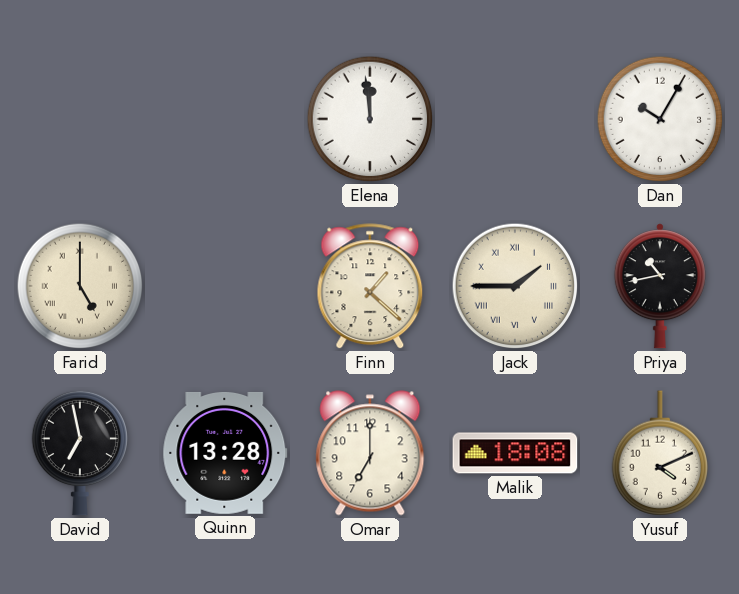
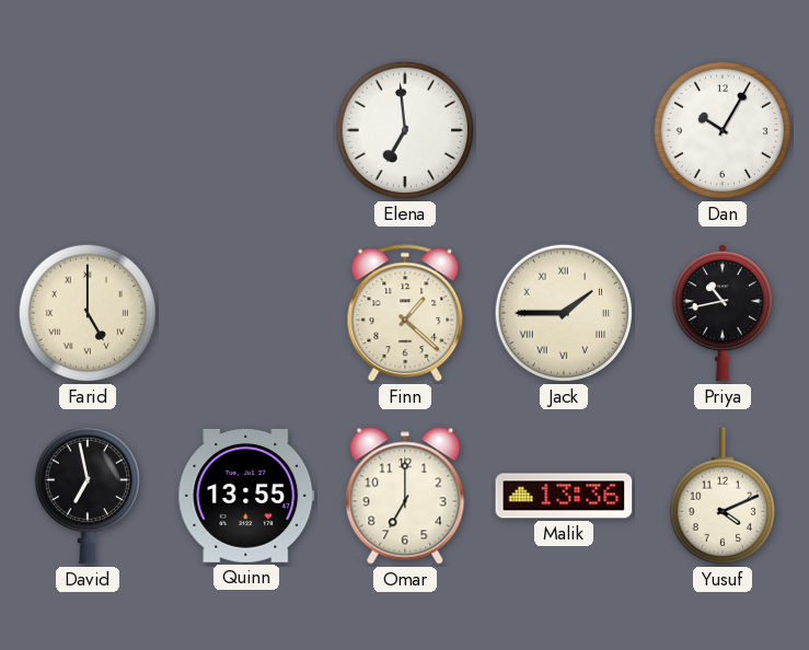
Elena: 11:59 -> 6:59
Quinn: 13:28 -> 13:55
Malik: 18:08 -> 13:36
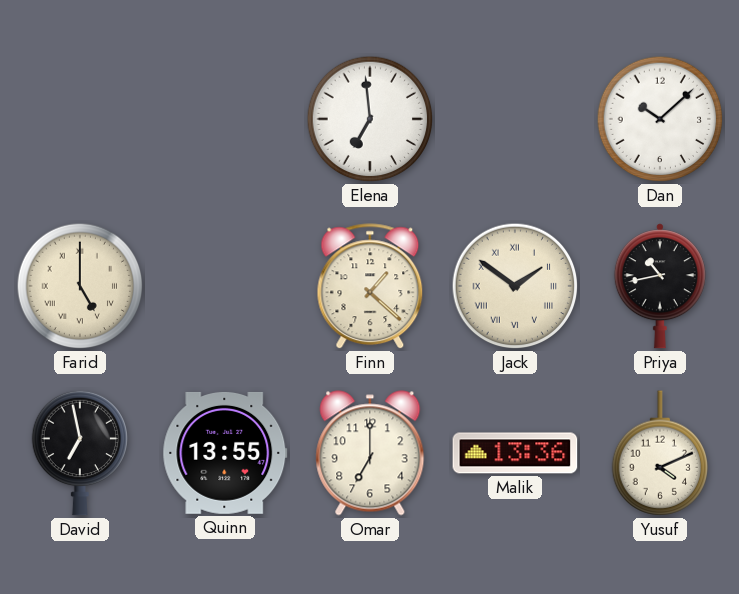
Dan: 10:05 -> 10:08
Jack: 1:45 -> 1:51
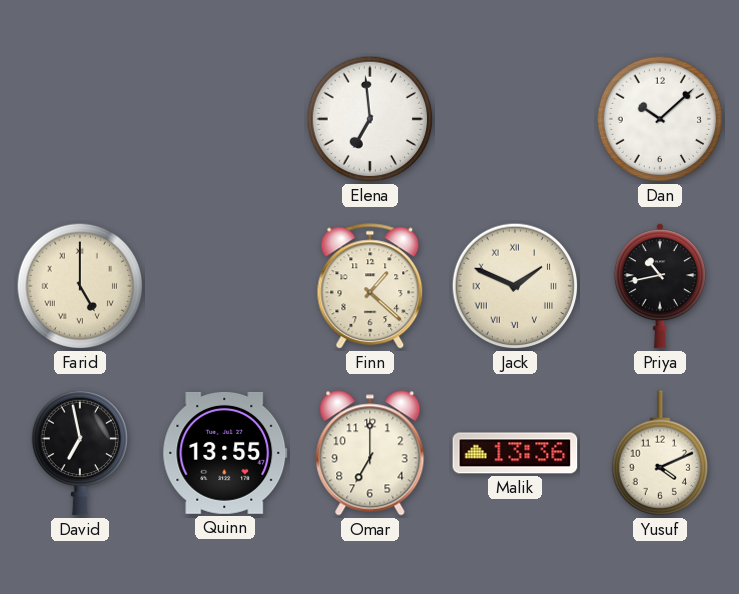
Jack: 1:51 -> 1:49
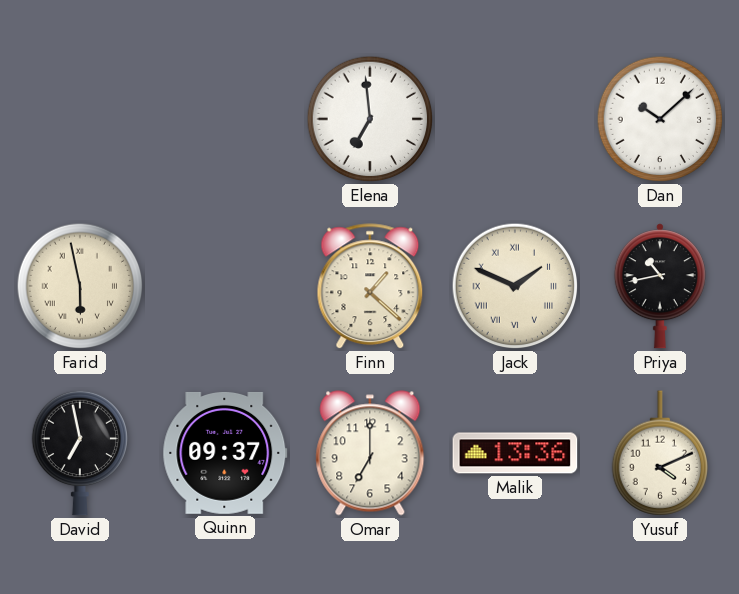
Farid: 5:00 -> 5:58
Quinn: 13:55 -> 09:37
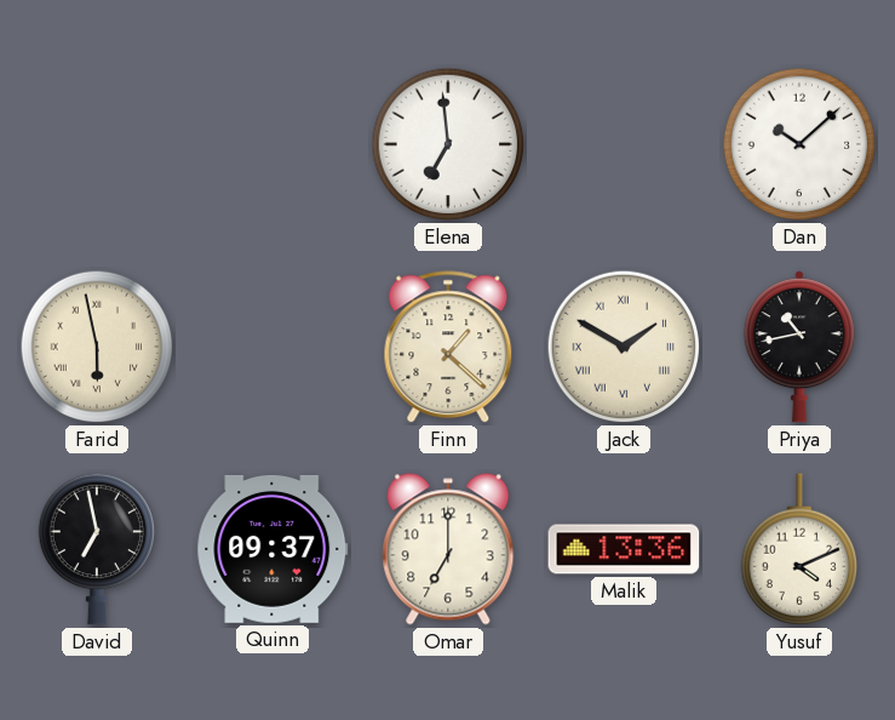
Jack: 1:49 -> 1:50
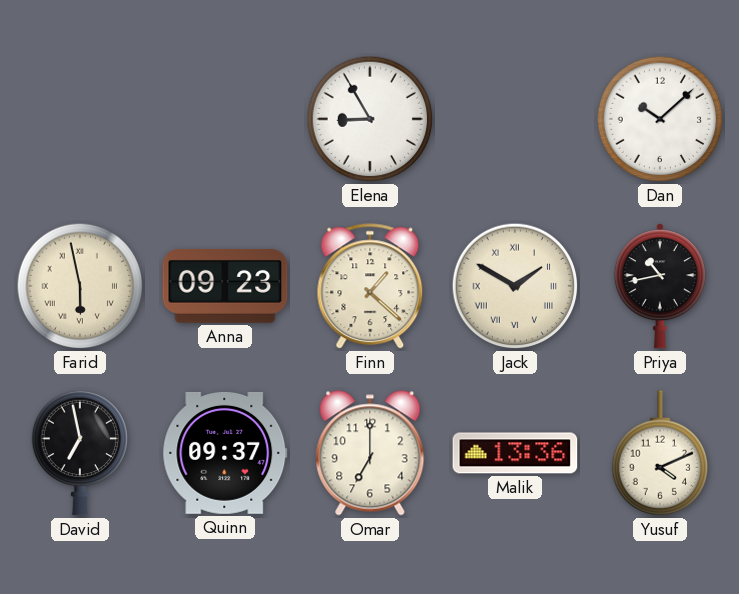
Elena: 6:59 -> 8:55
Anna: none -> 09:23
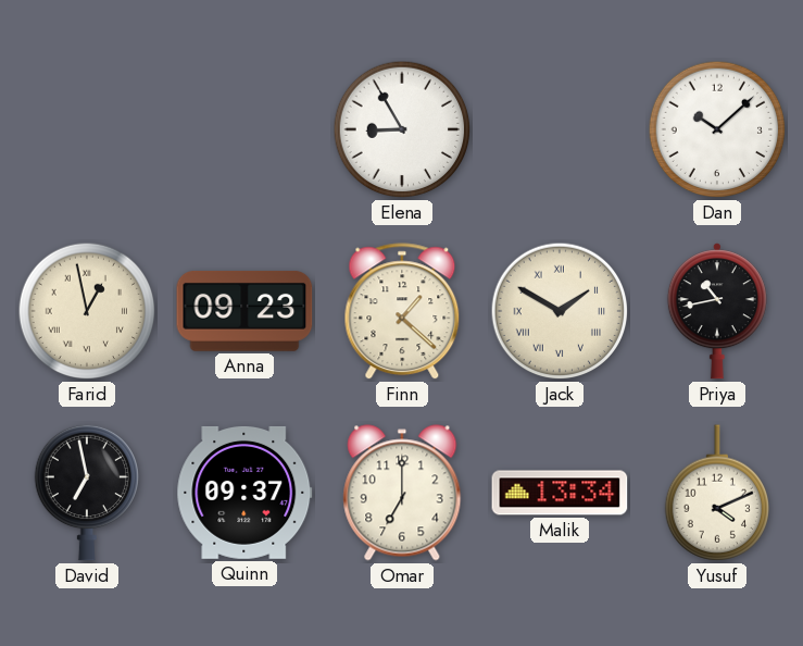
Farid: 5:58 -> 12:58
Malik: 13:36 -> 13:34
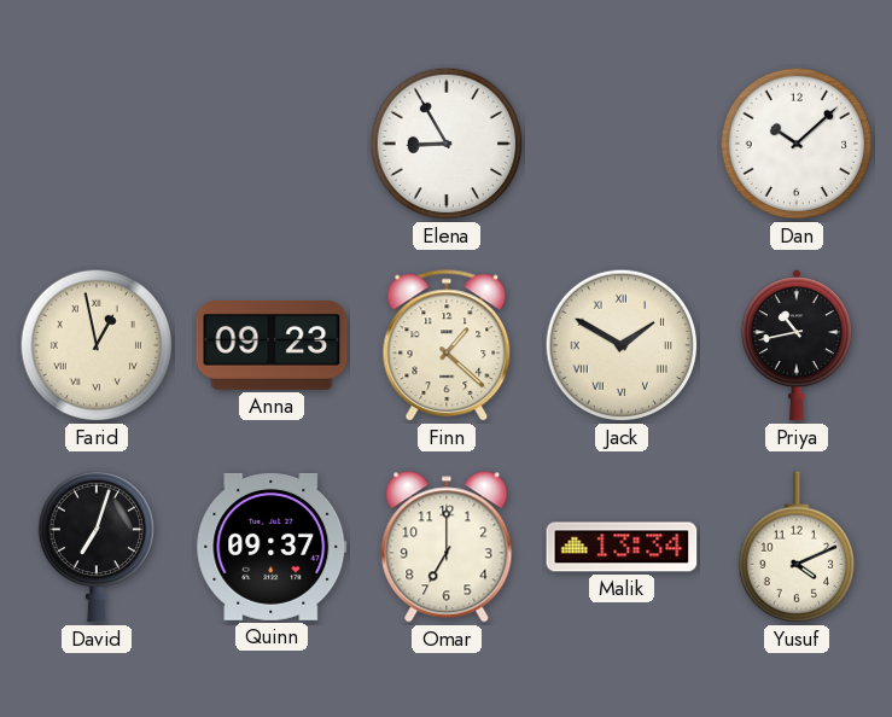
David: 6:58 -> 7:03
